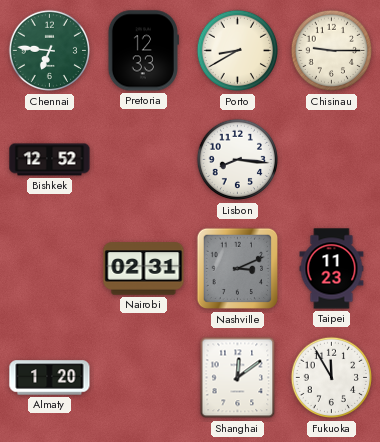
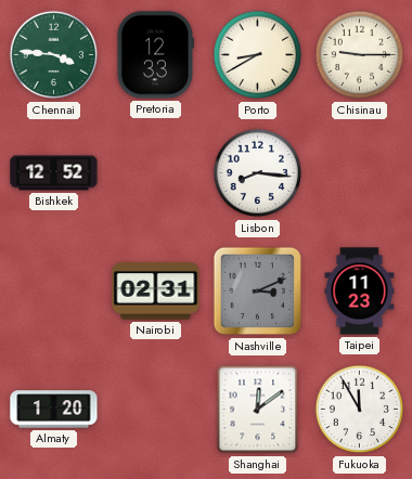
Chennai: 6:46 -> 3:46
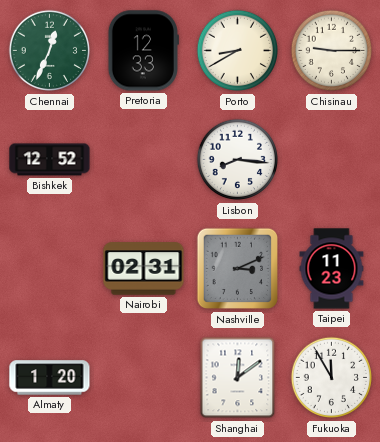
Chennai: 3:46 -> 12:34
